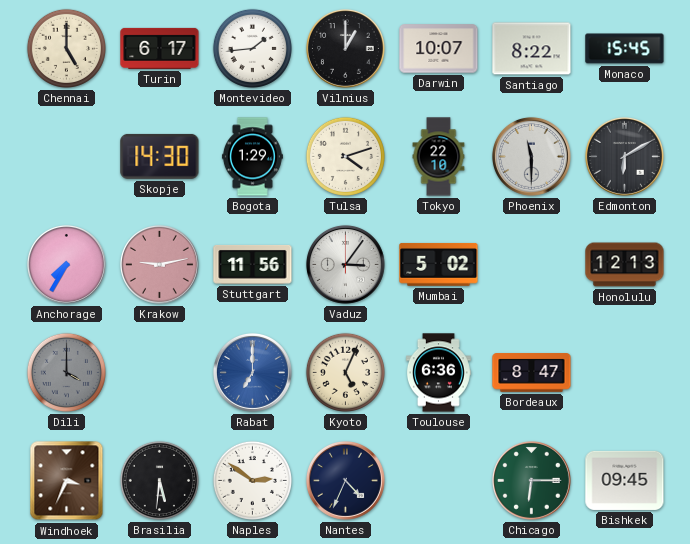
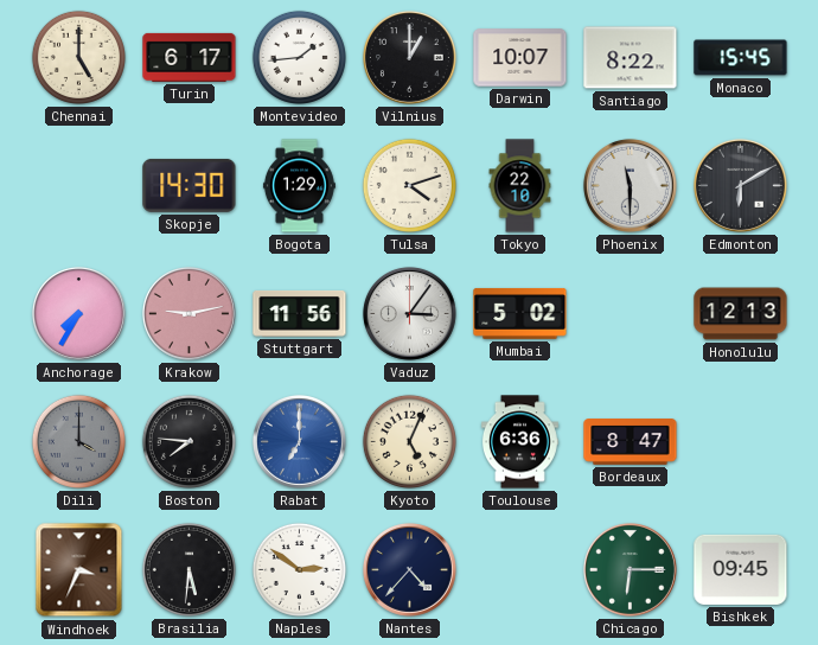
Boston: none -> 7:46
Nantes: 4:34 -> 4:37
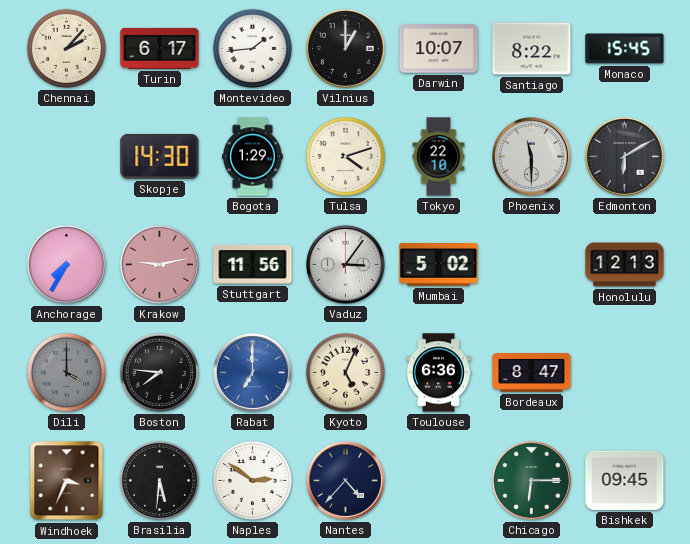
Chennai: 5:00 -> 2:07
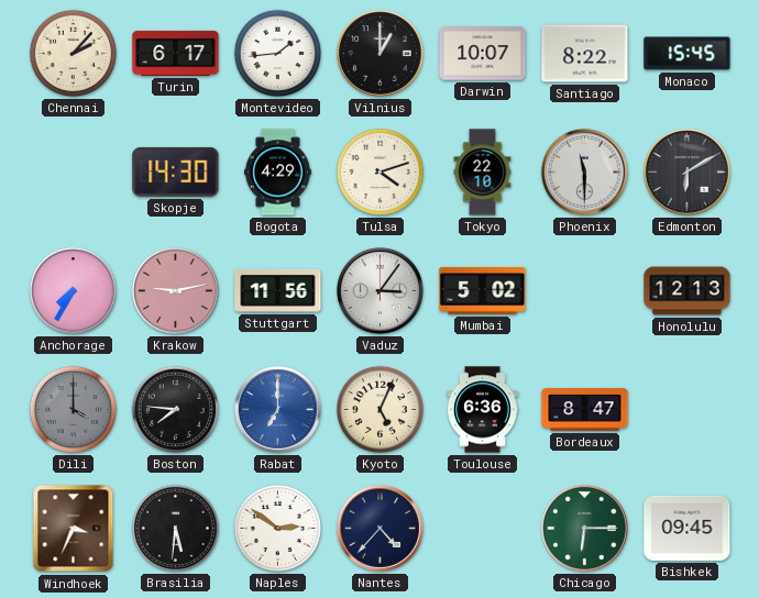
Bogota: 1:29 -> 4:29
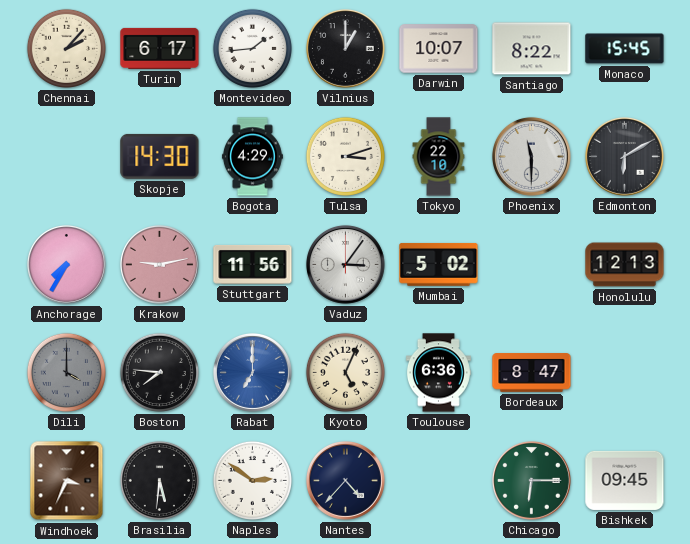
Tulsa: 4:12 -> 3:12
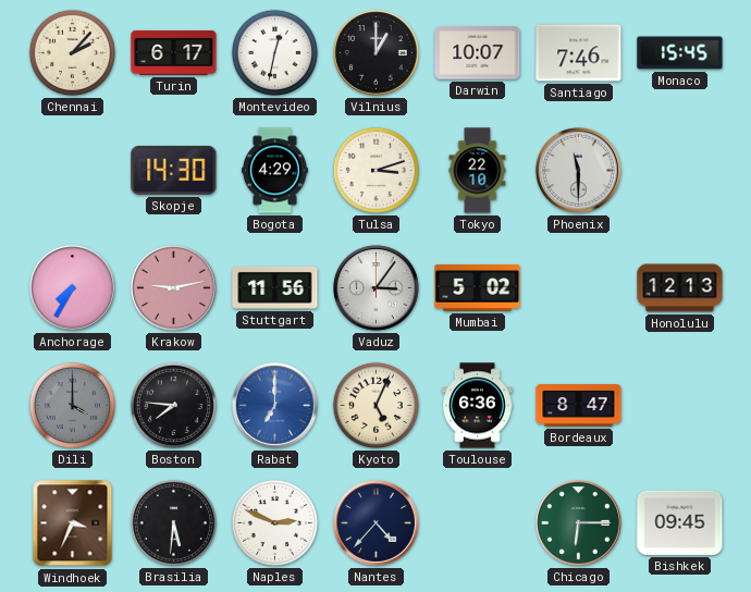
Montevideo: 1:44 -> 12:32
Santiago: 8:22 -> 7:46
Edmonton: 6:10 -> none
Naples: 2:51 -> 2:49
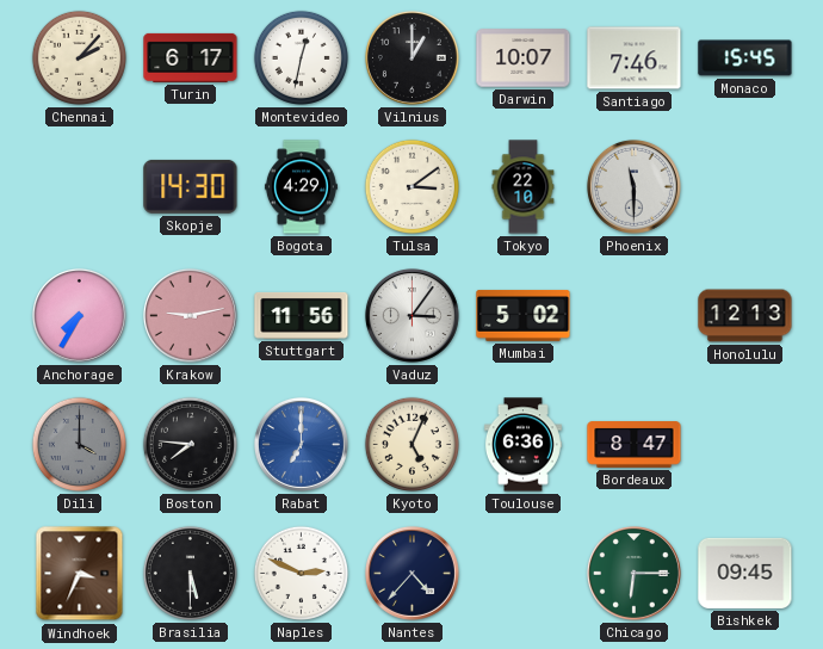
Tulsa: 3:12 -> 3:09
Brasilia: 5:31 -> 5:30
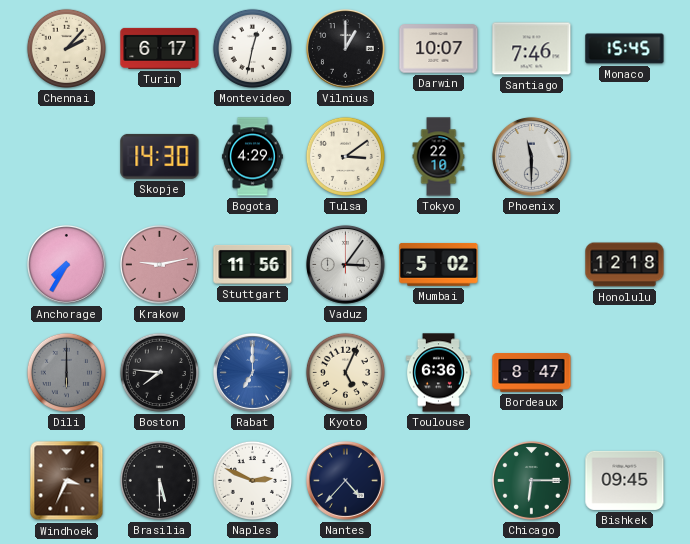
Honolulu: 12:13 -> 12:18
Dili: 4:00 -> 6:00
